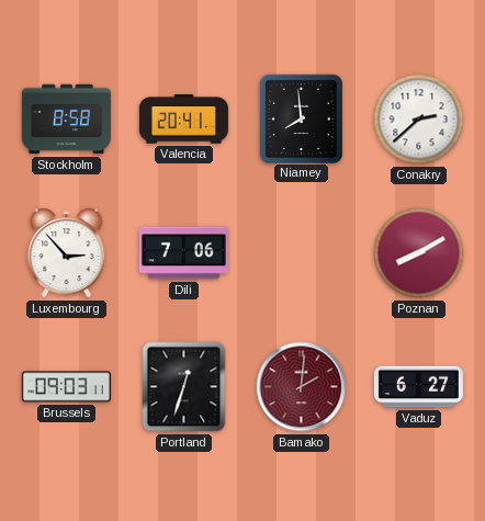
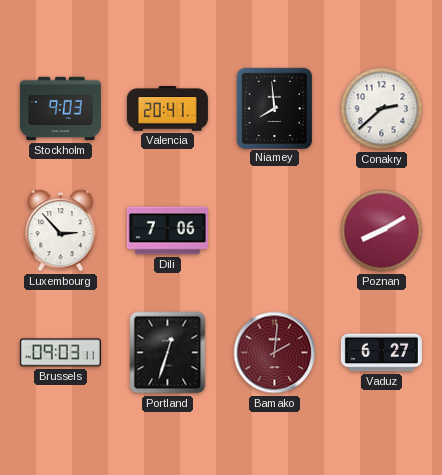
Stockholm: 8:58 -> 9:03
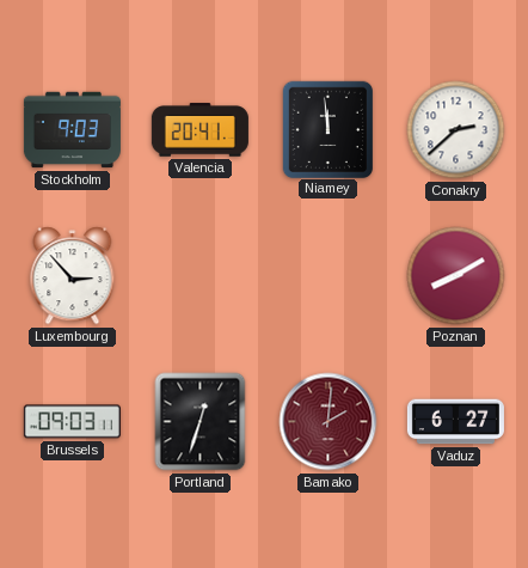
Niamey: 7:59 -> 11:59
Dili: 7:06 -> none
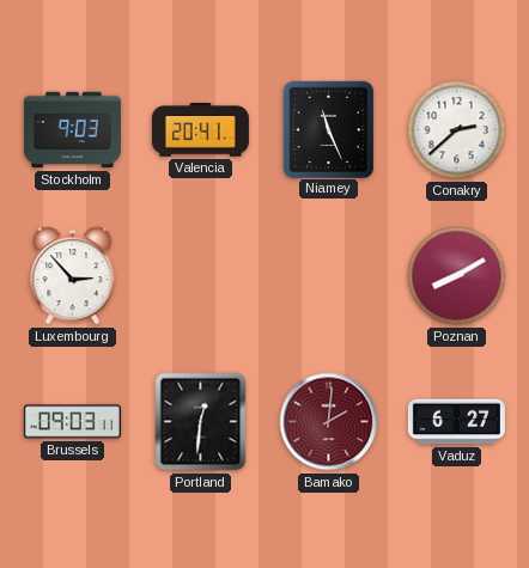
Niamey: 11:59 -> 11:26
Portland: 12:33 -> 12:31
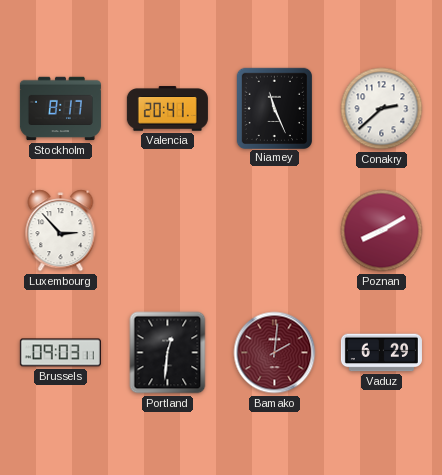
Stockholm: 9:03 -> 8:17
Vaduz: 6:27 -> 6:29
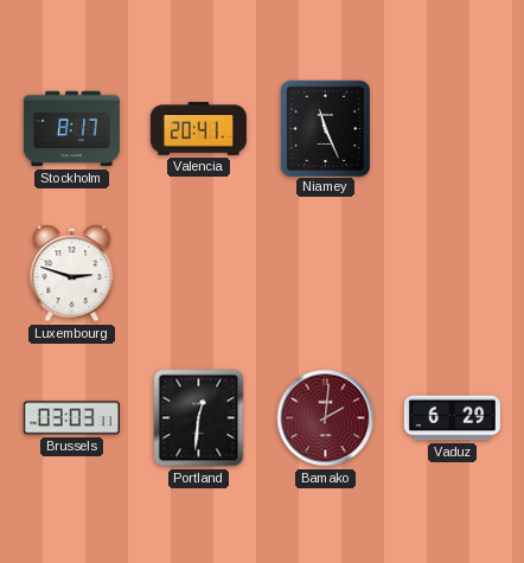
Conakry: 2:38 -> none
Luxembourg: 2:53 -> 2:48
Poznan: 8:10 -> none
Brussels: 09:03 -> 03:03
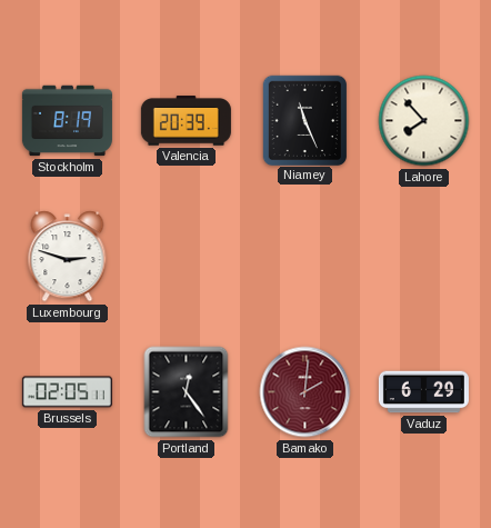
Stockholm: 8:17 -> 8:19
Valencia: 20:41 -> 20:39
Lahore: none -> 7:53
Brussels: 03:03 -> 02:05
Portland: 12:31 -> 12:24
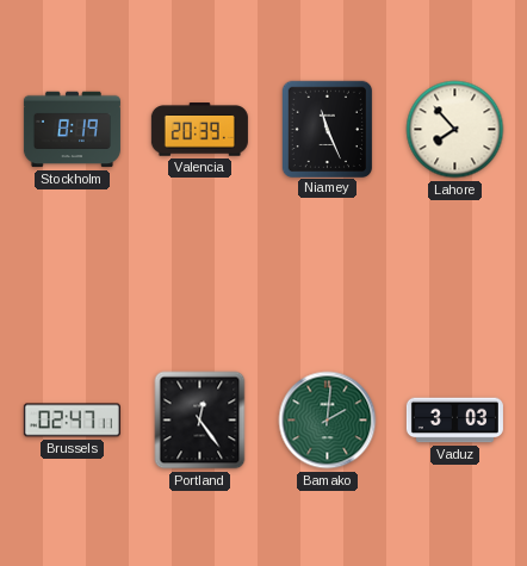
Luxembourg: 2:48 -> none
Brussels: 02:05 -> 02:47
Bamako dial: burgundy -> green
Vaduz: 6:29 -> 3:03
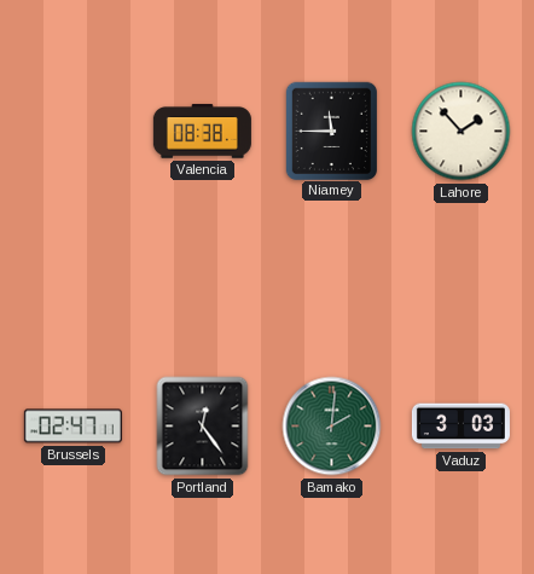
Stockholm: 8:19 -> none
Valencia: 20:39 -> 08:38
Niamey: 11:26 -> 11:45
Lahore: 7:53 -> 1:53
